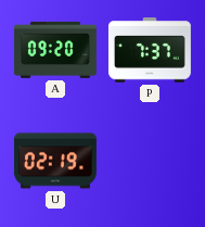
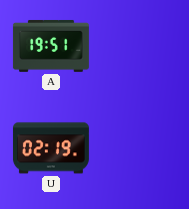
A: 09:20 -> 19:51
P: 7:37 -> none
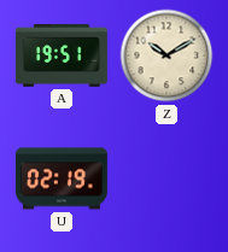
Z: none -> 10:10
